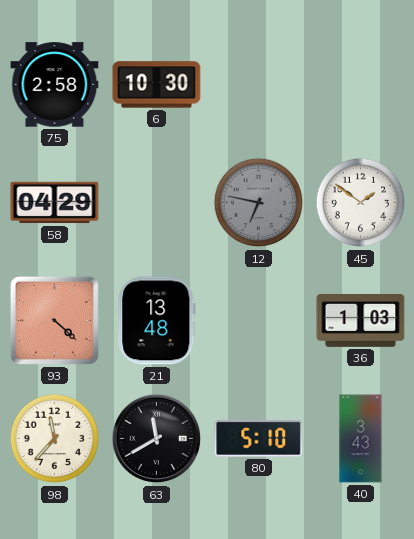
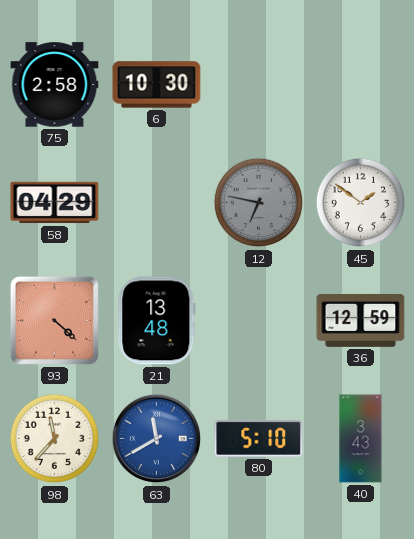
36: 1:03 -> 12:59
63 dial: black -> blue
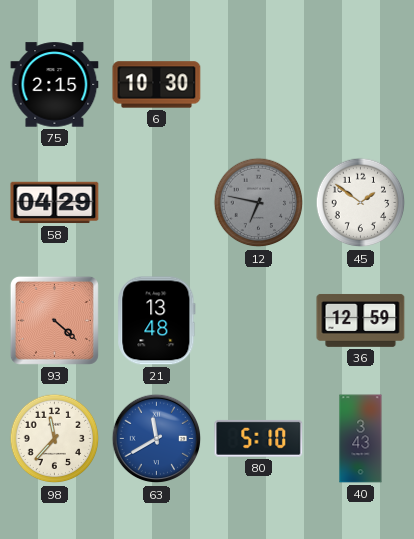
75: 2:58 -> 2:15
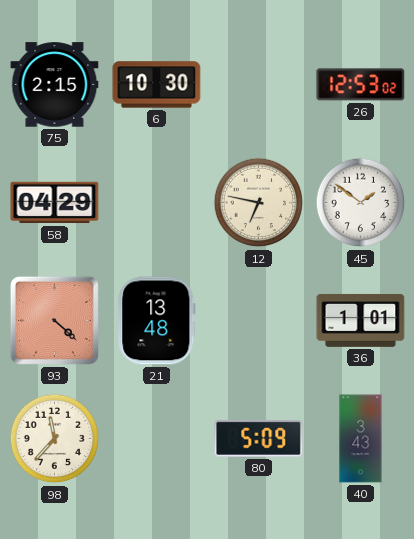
26: none -> 12:53
12 dial: grey -> cream
36: 12:59 -> 1:01
63: 11:40 -> none
80: 5:10 -> 5:09
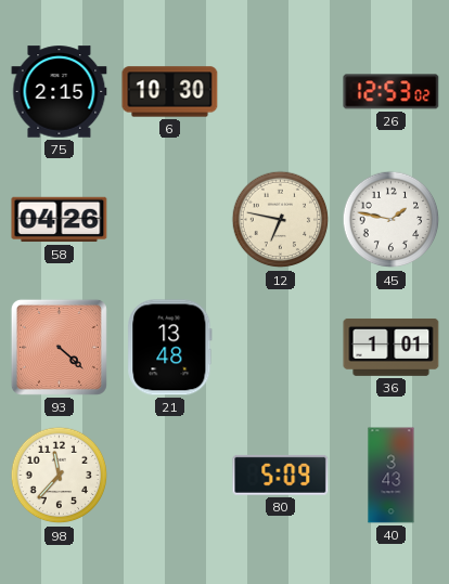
58: 04:29 -> 04:26
45: 1:51 -> 1:47
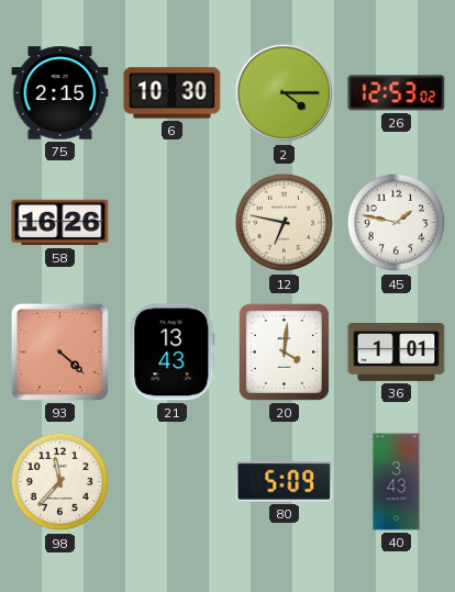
2: none -> 4:15
58: 04:26 -> 16:26
21: 13:48 -> 13:43
20: none -> 4:01
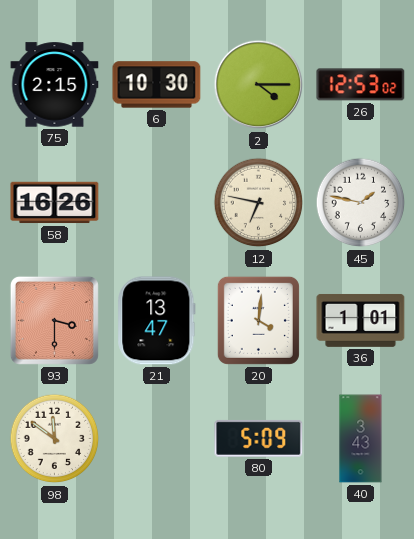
93: 4:22 -> 3:30
21: 13:43 -> 13:47
98: 11:37 -> 11:51
